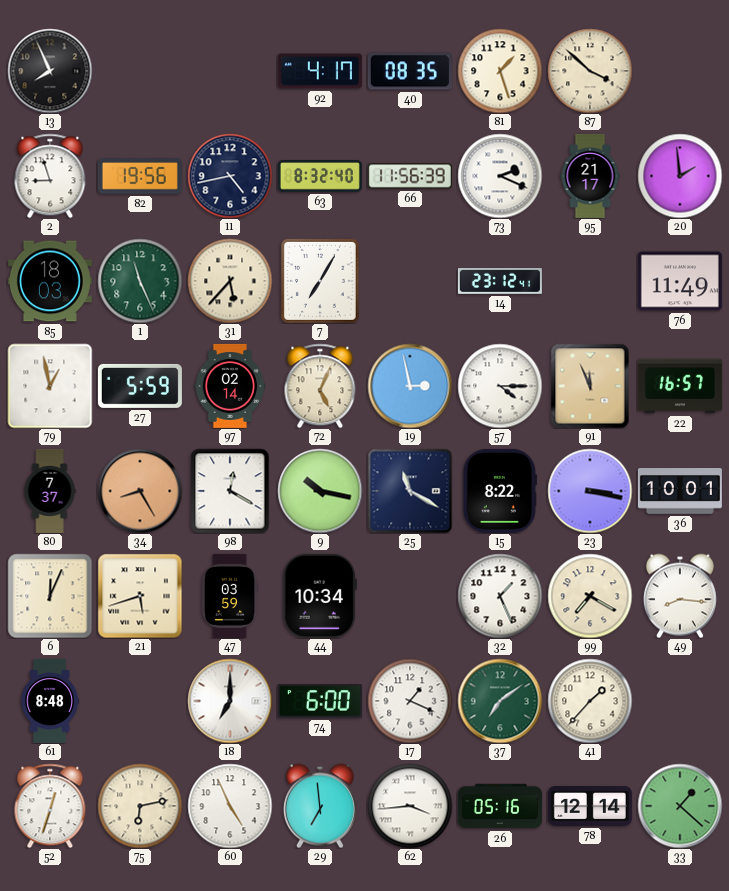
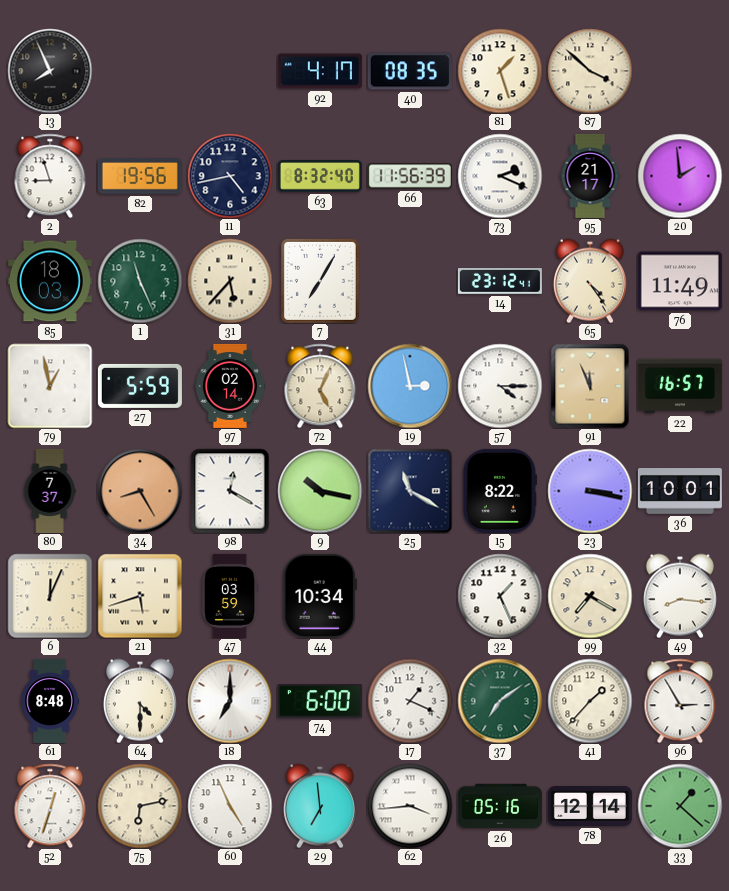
65: none -> 4:24
64: none -> 4:30
96: none -> 2:55
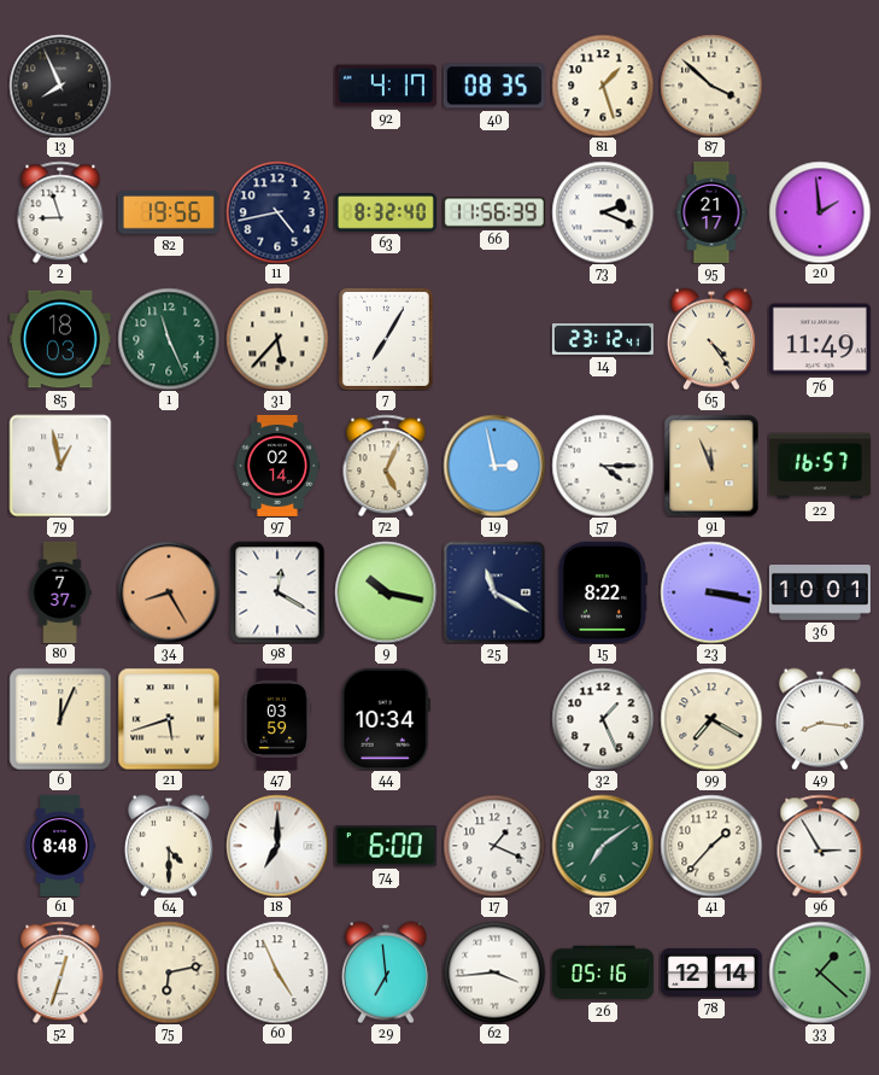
27: 5:59 -> none
